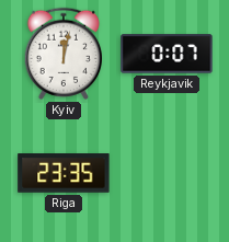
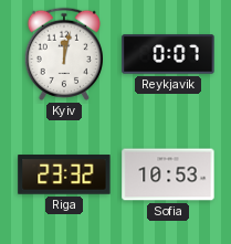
Riga: 23:35 -> 23:32
Sofia: none -> 10:53
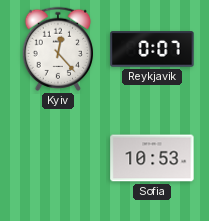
Kyiv: 12:02 -> 12:23
Riga: 23:32 -> none
